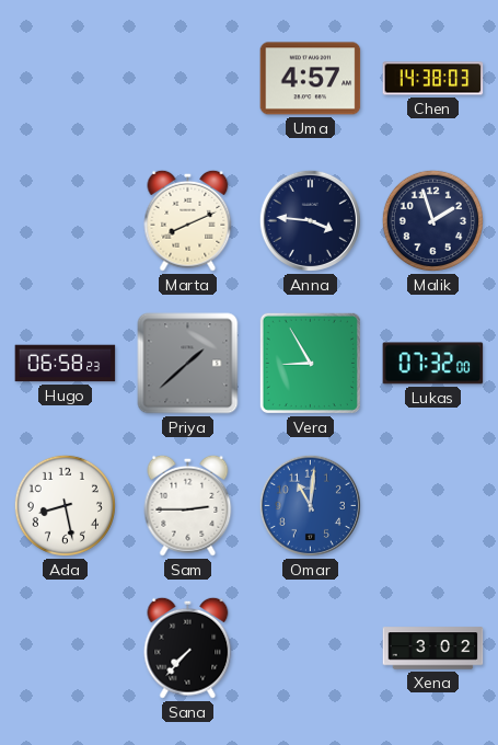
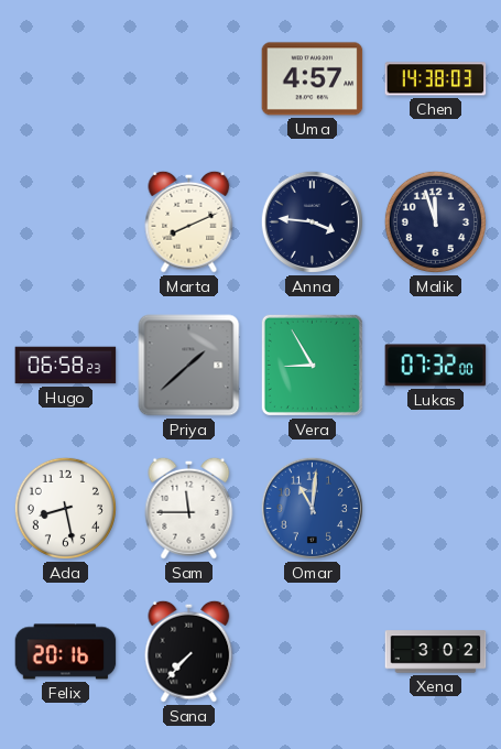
Malik: 1:57 -> 11:57
Sam: 2:45 -> 11:45
Felix: none -> 20:16
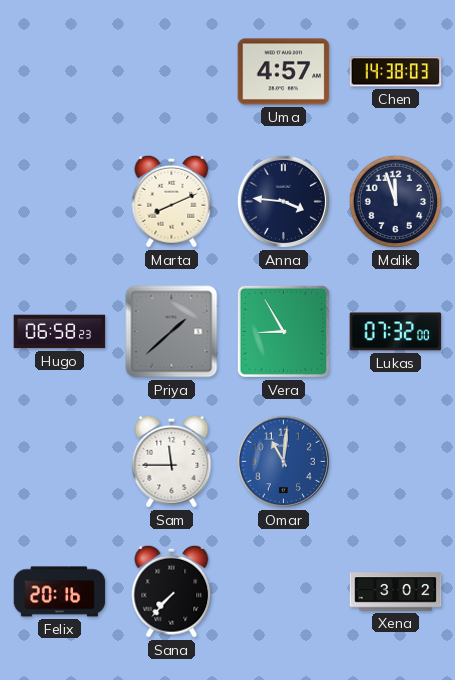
Ada: 8:28 -> none
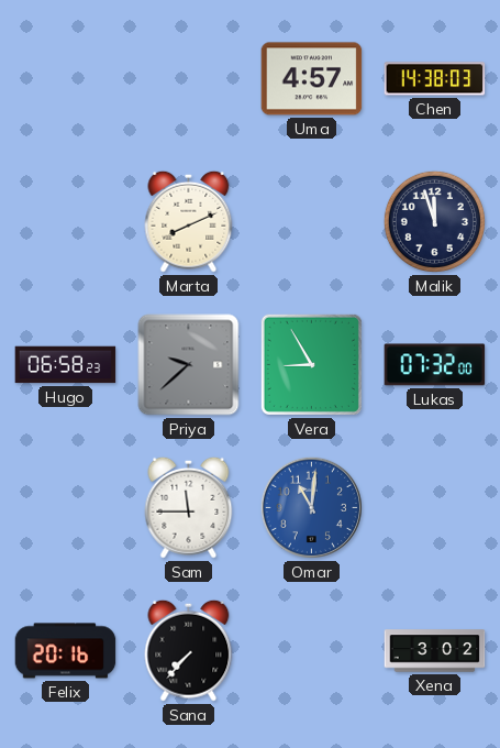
Anna: 3:46 -> none
Priya: 1:38 -> 9:38
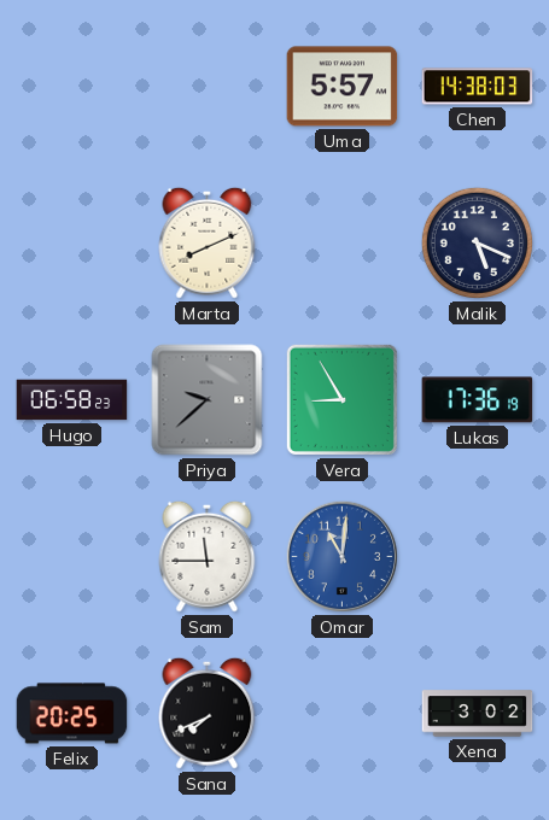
Uma: 4:57 -> 5:57
Malik: 11:57 -> 5:19
Lukas: 07:32 -> 17:36
Felix: 20:16 -> 20:25
Sana: 7:37 -> 7:41
